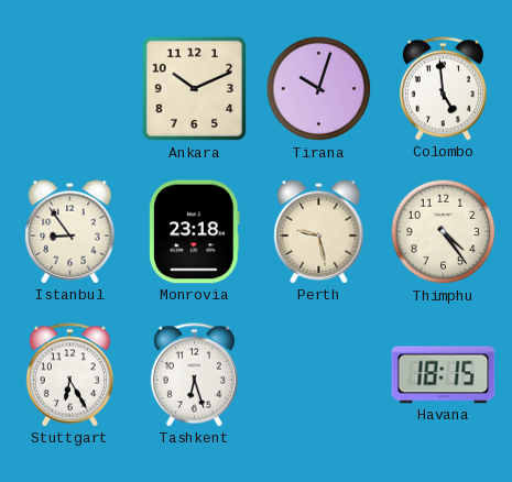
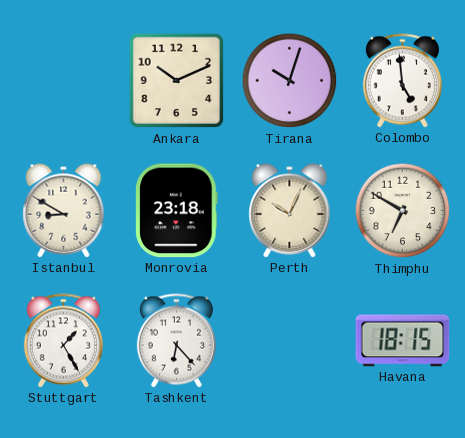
Istanbul: 8:54 -> 8:50
Perth: 9:28 -> 10:04
Thimphu: 4:24 -> 6:50
Stuttgart: 6:25 -> 1:25
Tashkent: 6:27 -> 6:23
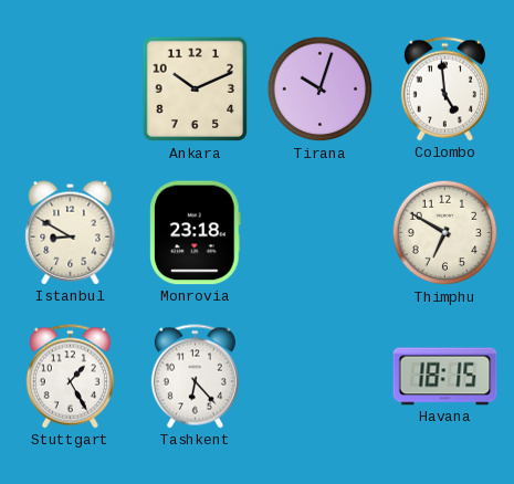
Perth: 10:04 -> none
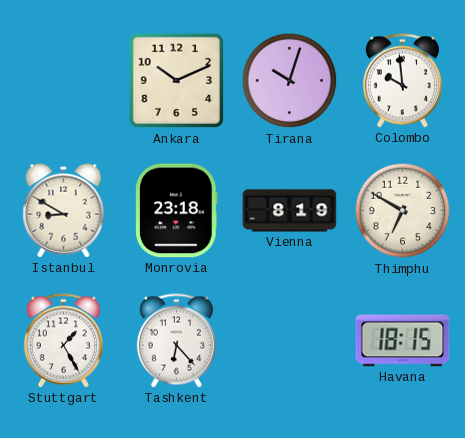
Colombo: 4:59 -> 9:59
Vienna: none -> 8:19
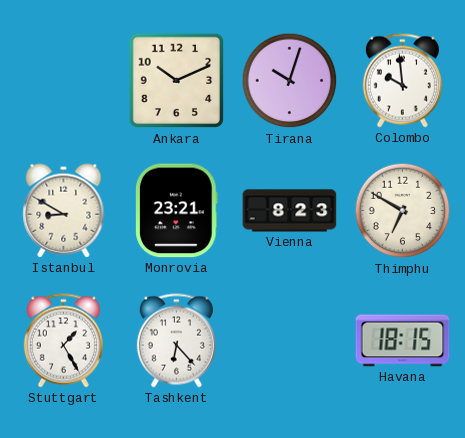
Monrovia: 23:18 -> 23:21
Vienna: 8:19 -> 8:23
